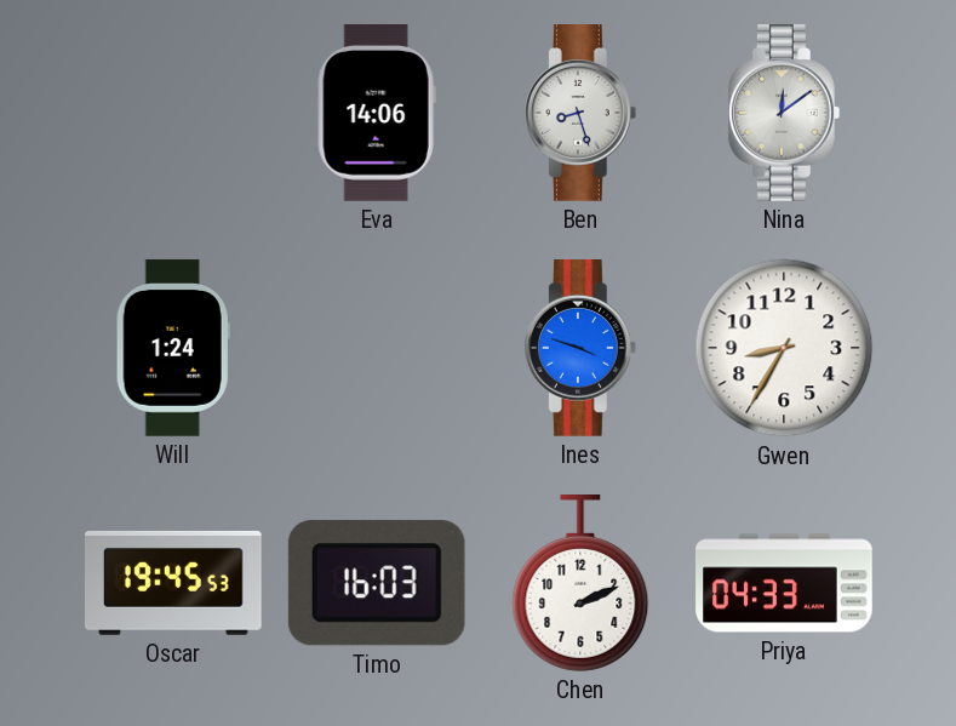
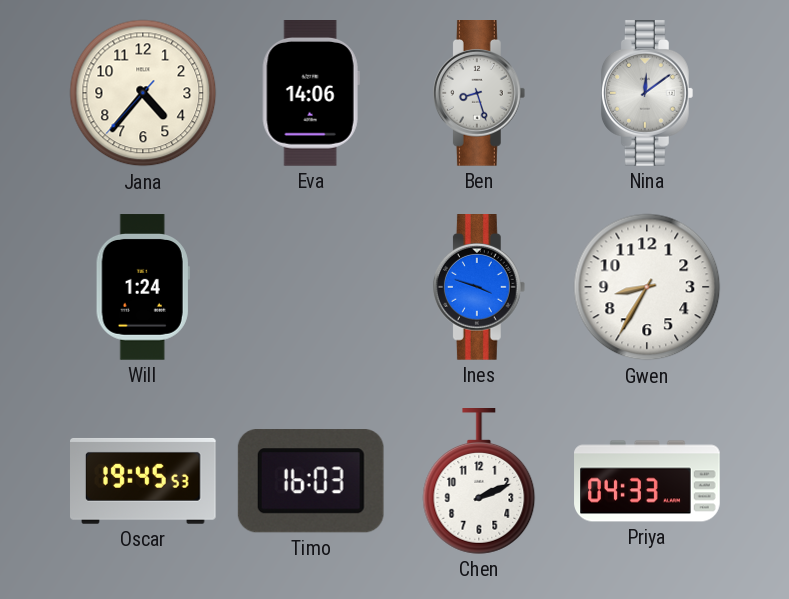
Jana: none -> 4:36
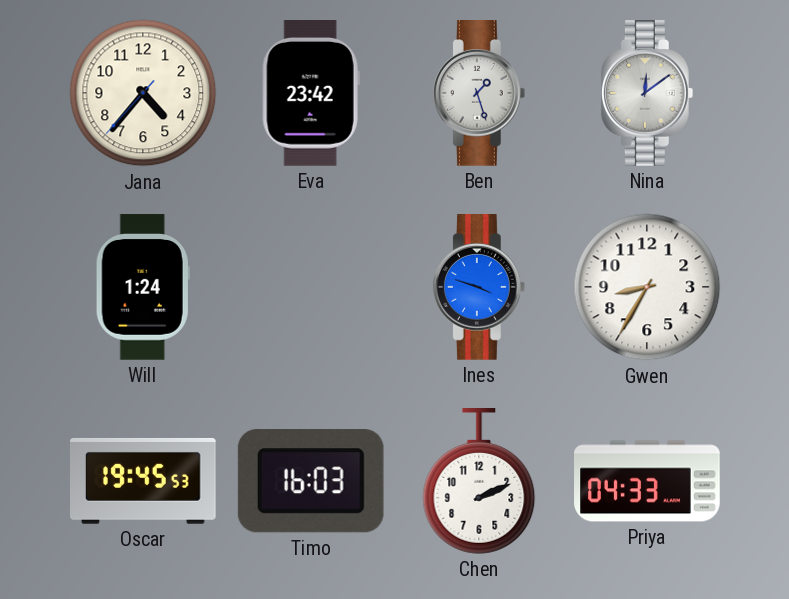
Eva: 14:06 -> 23:42
Ben: 8:27 -> 1:27
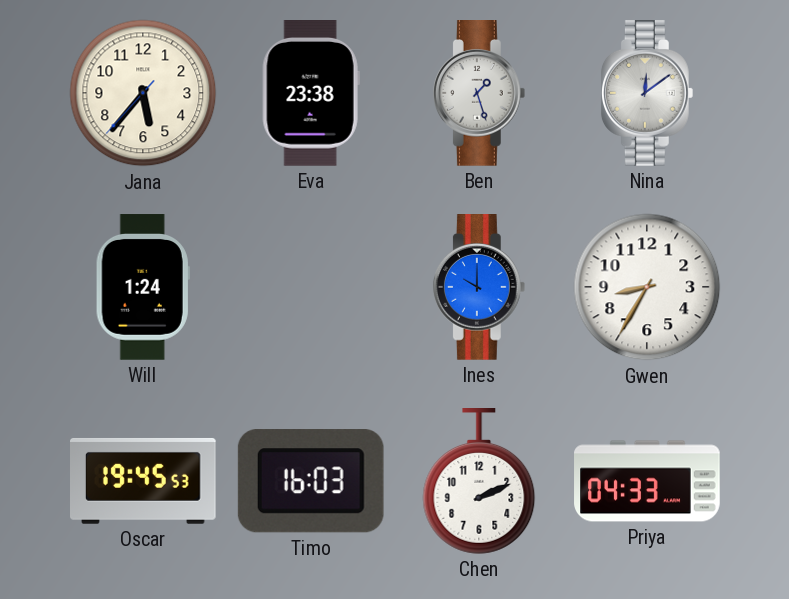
Jana: 4:36 -> 5:36
Eva: 23:42 -> 23:38
Ines: 3:48 -> 10:00
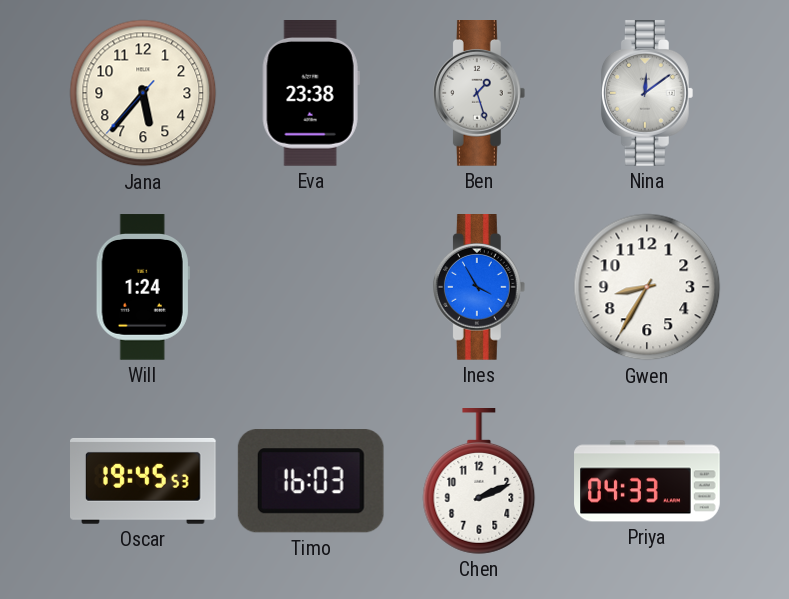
Ines: 10:00 -> 3:55
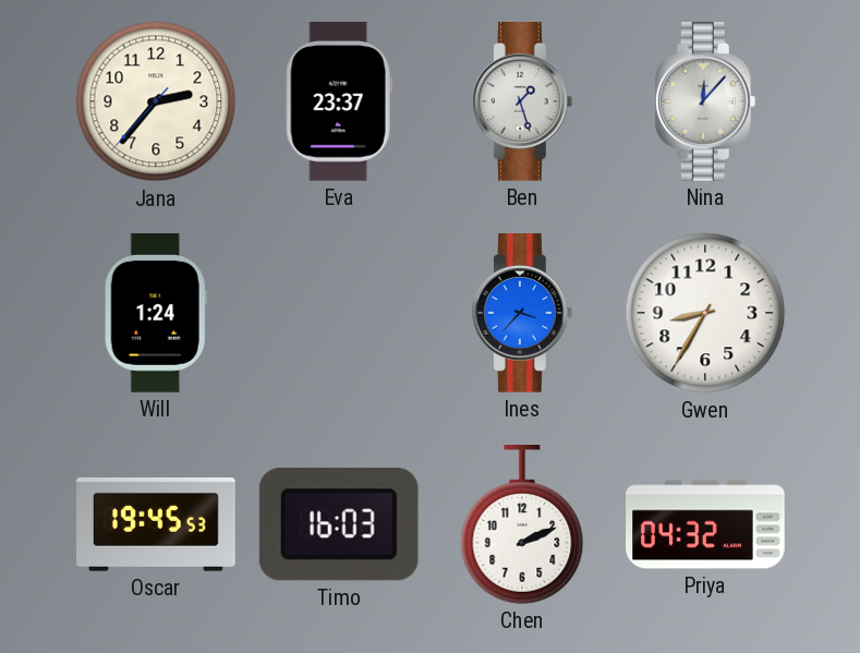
Jana: 5:36 -> 2:36
Eva: 23:38 -> 23:37
Nina: 12:09 -> 12:07
Ines: 3:55 -> 3:37
Priya: 04:33 -> 04:32
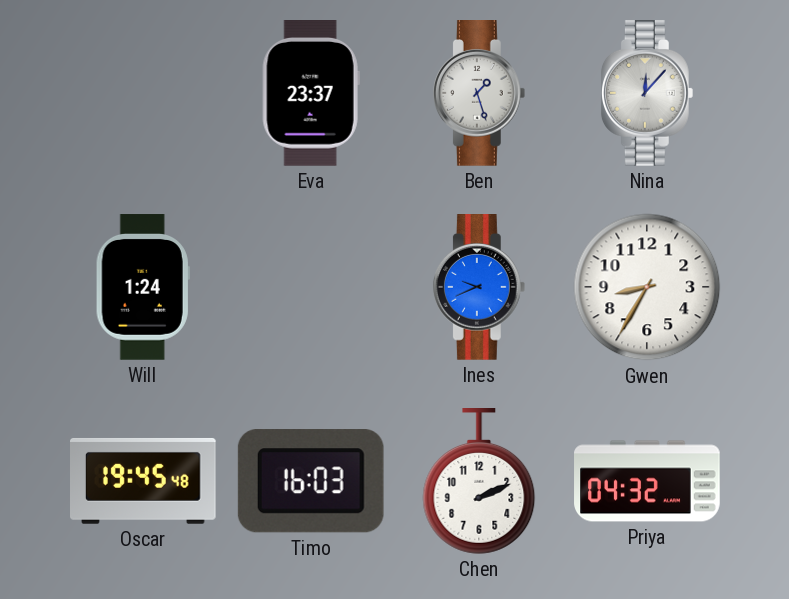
Jana: 2:36 -> none
Ines: 3:37 -> 9:41
Oscar: 19:45:53 -> 19:45:48
